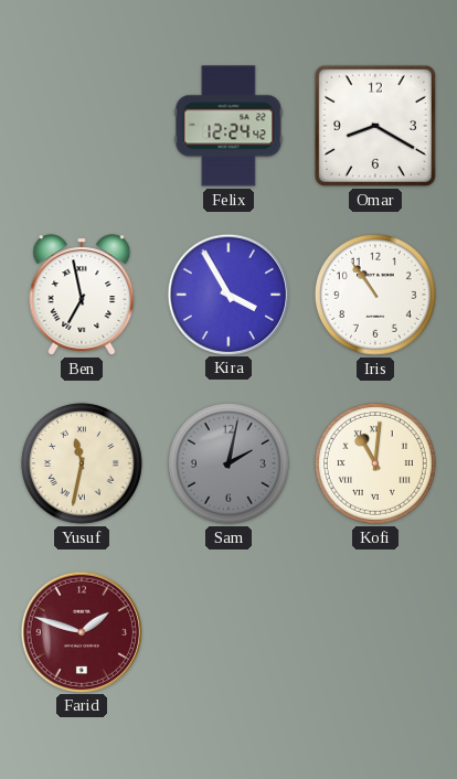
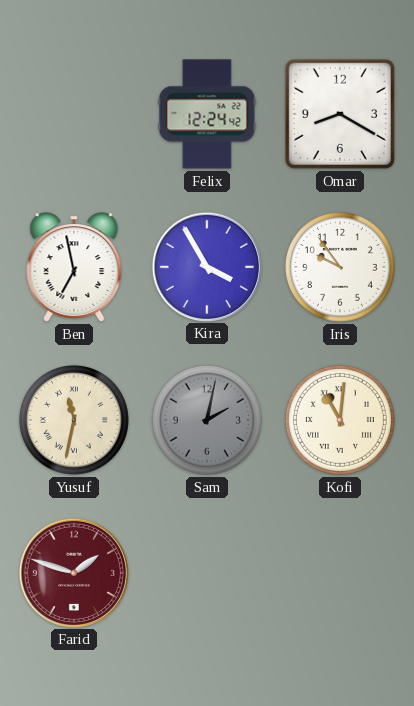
Iris: 10:54 -> 9:54
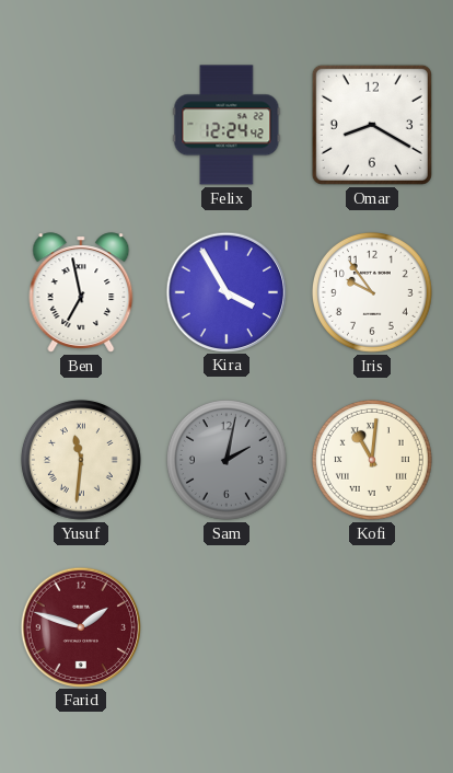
Yusuf: 11:32 -> 11:31
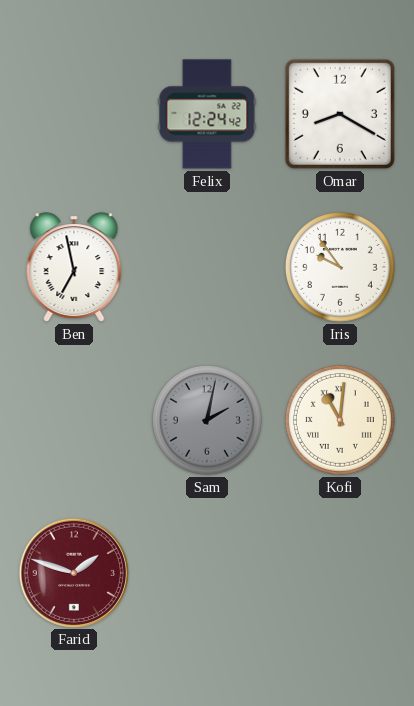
Kira: 3:55 -> none
Yusuf: 11:31 -> none
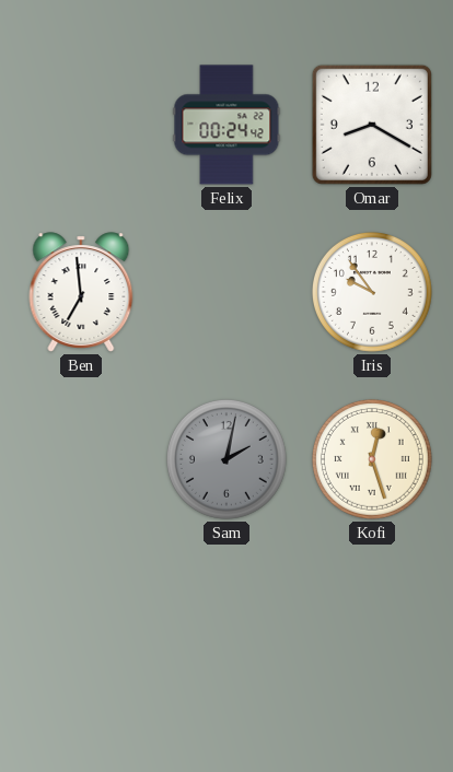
Felix: 12:24 -> 00:24
Ben: 6:58 -> 6:59
Kofi: 11:01 -> 12:27
Farid: 1:48 -> none
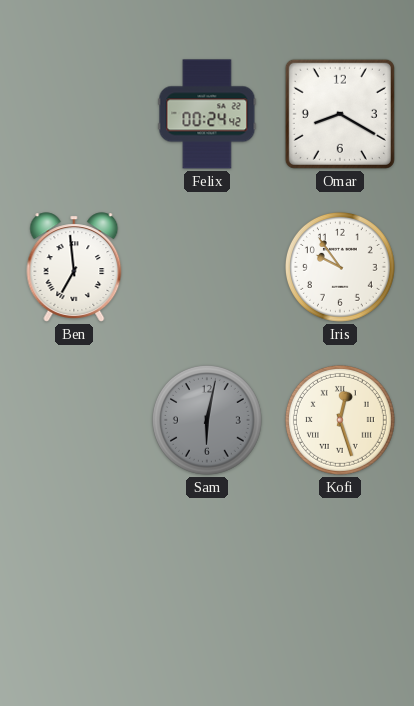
Sam: 2:02 -> 6:02
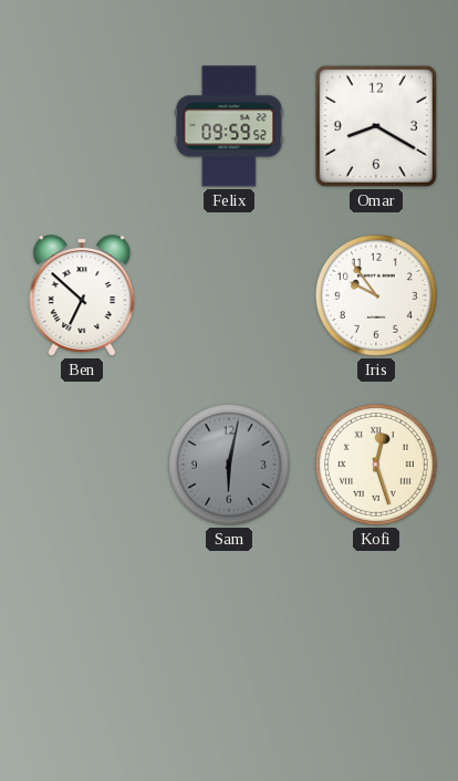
Felix: 00:24 -> 09:59
Ben: 6:59 -> 6:52
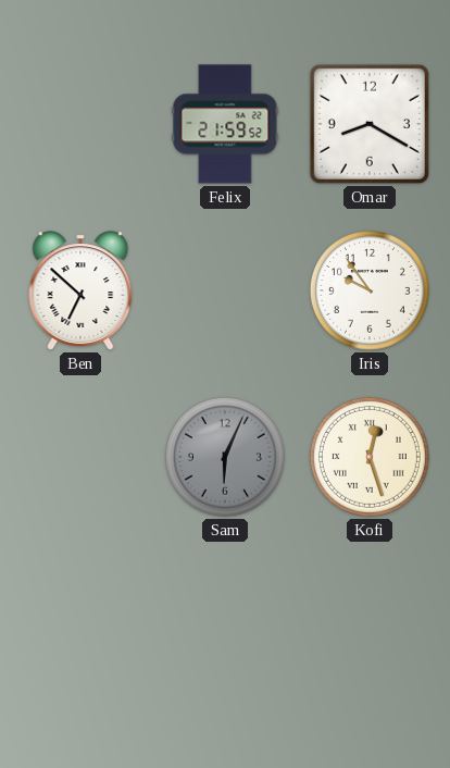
Felix: 09:59 -> 21:59
Sam: 6:02 -> 6:04
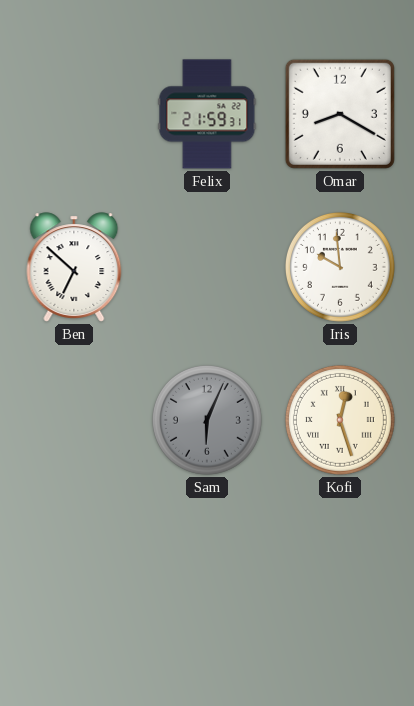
Felix: 21:59:52 -> 21:59:31
Iris: 9:54 -> 9:59
